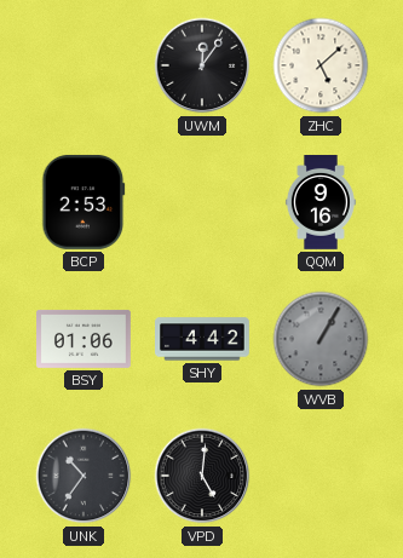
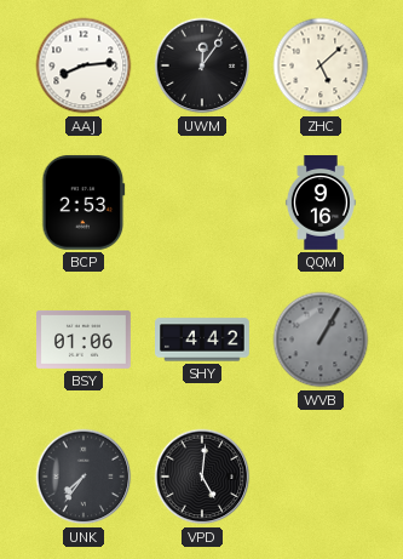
AAJ: none -> 8:14
UNK: 10:36 -> 7:36
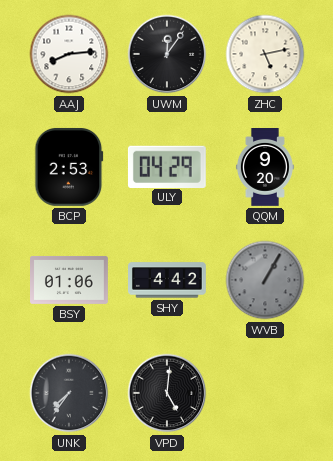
ZHC: 5:08 -> 5:13
ULY: none -> 04:29
QQM: 9:16 -> 9:20
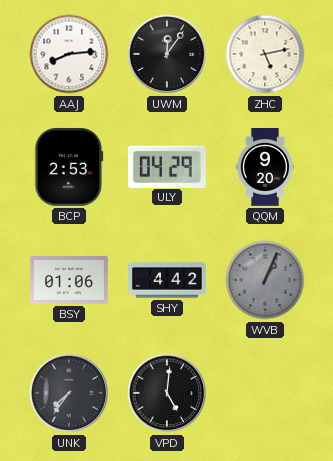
WVB: 1:05 -> 1:04
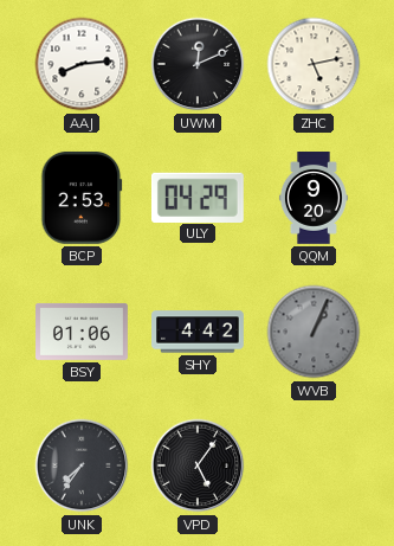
UWM: 12:06 -> 12:11
VPD: 5:01 -> 5:06
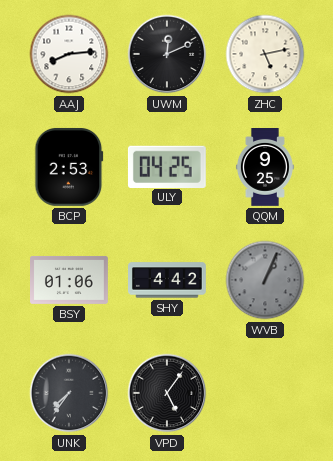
ULY: 04:29 -> 04:25
QQM: 9:20 -> 9:25
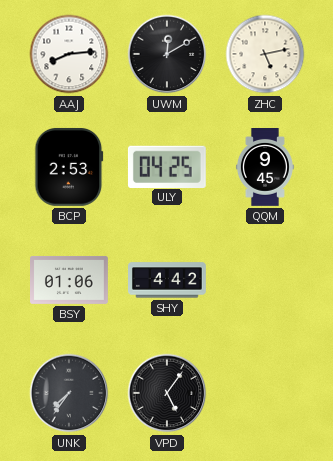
UWM: 12:11 -> 12:10
QQM: 9:25 -> 9:45
WVB: 1:04 -> none
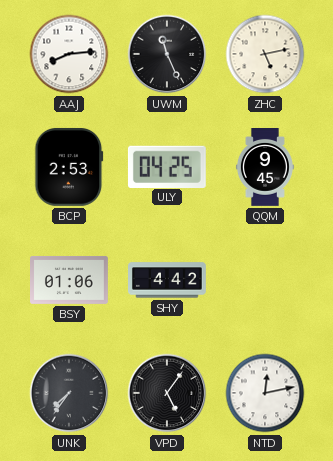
UWM: 12:10 -> 11:26
NTD: none -> 12:13
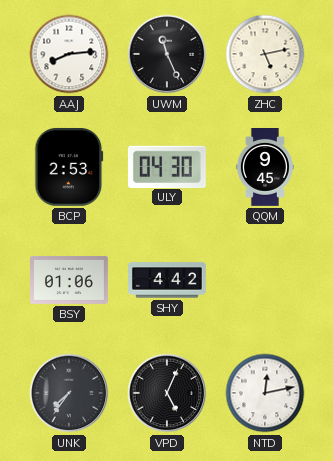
ULY: 04:25 -> 04:30
VPD: 5:06 -> 5:04
